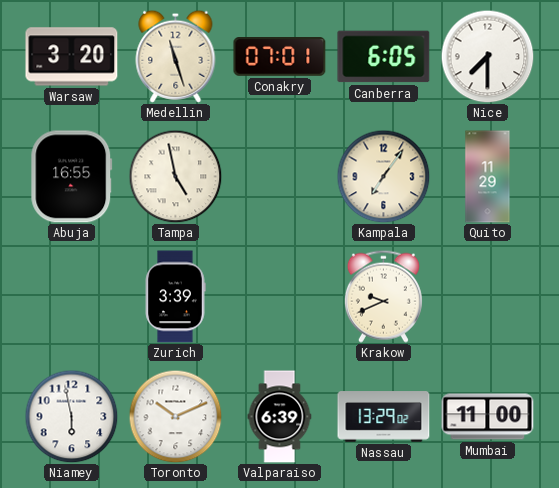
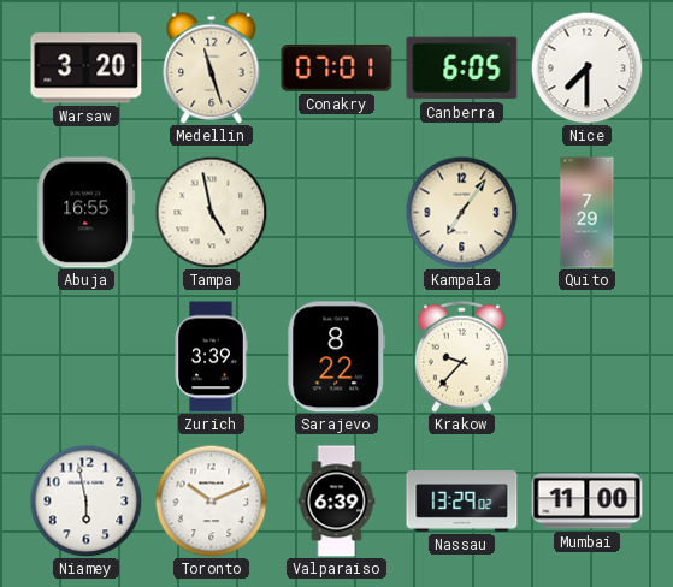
Quito: 11:29 -> 7:29
Sarajevo: none -> 8:22
Krakow: 9:41 -> 9:37
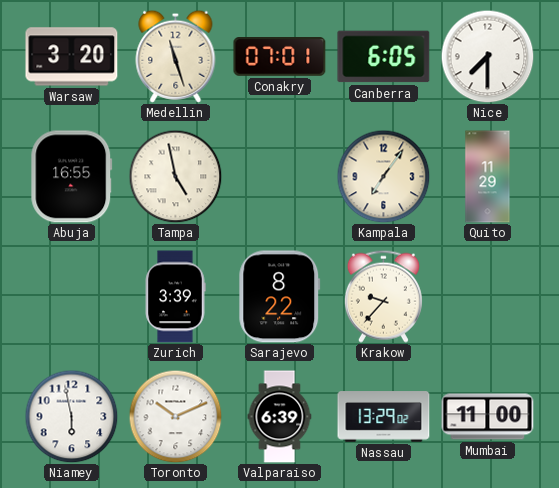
Quito: 7:29 -> 11:29
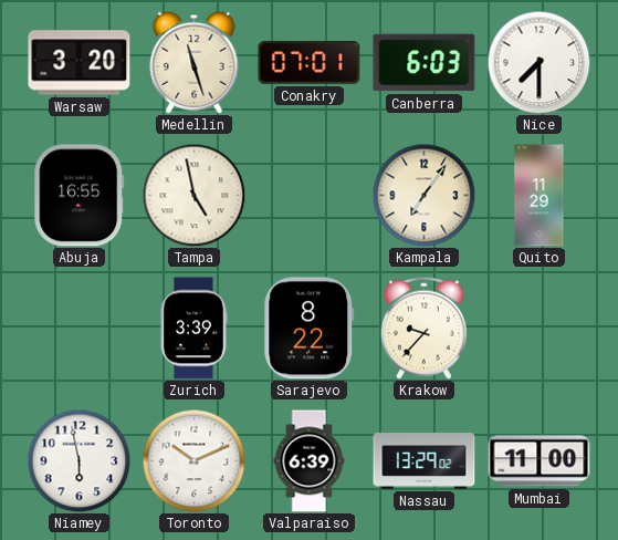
Canberra: 6:05 -> 6:03
